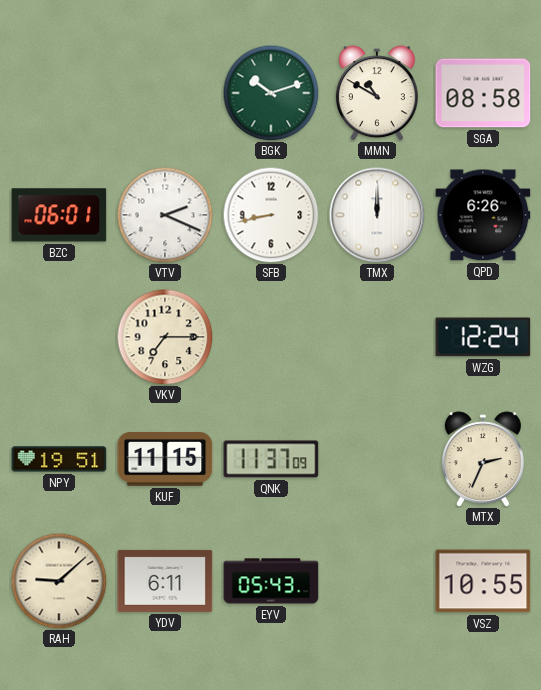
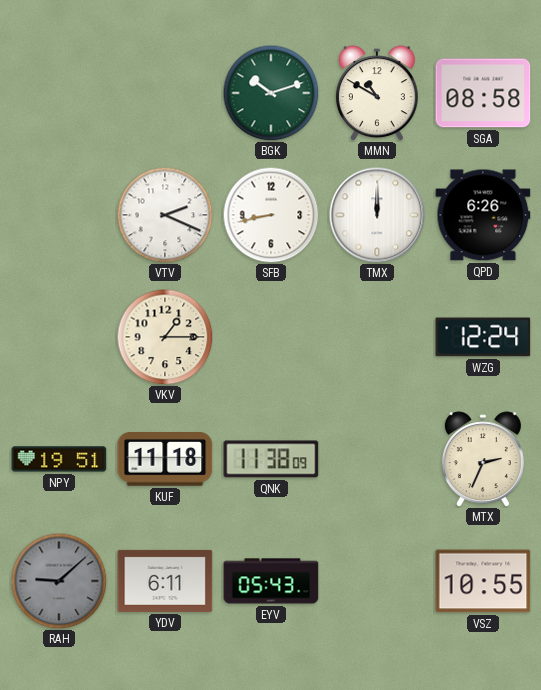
BZC: 06:01 -> none
VKV: 7:15 -> 1:15
KUF: 11:15 -> 11:18
QNK: 11:37 -> 11:38
RAH dial: cream -> grey
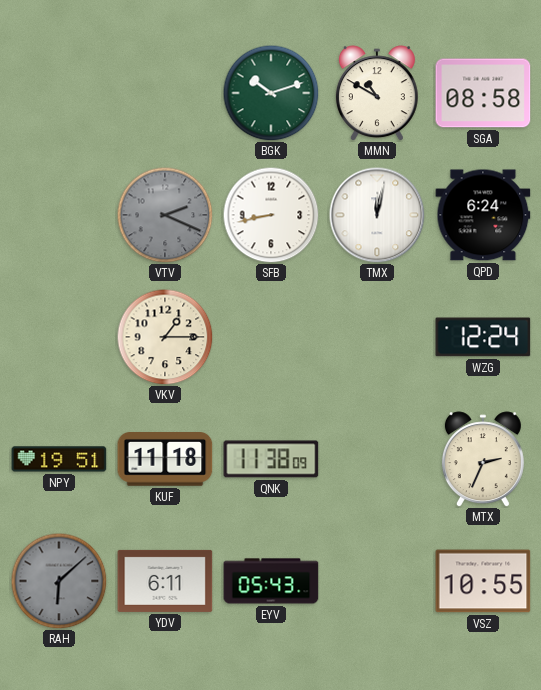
VTV dial: white -> grey
TMX: 12:00 -> 12:02
QPD: 6:26 -> 6:24
RAH: 9:08 -> 6:08
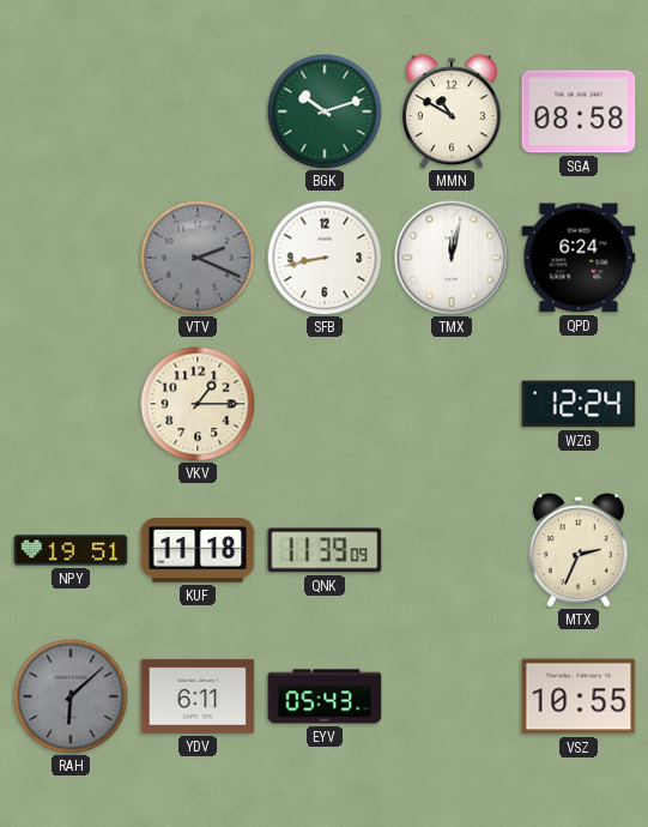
QNK: 11:38 -> 11:39
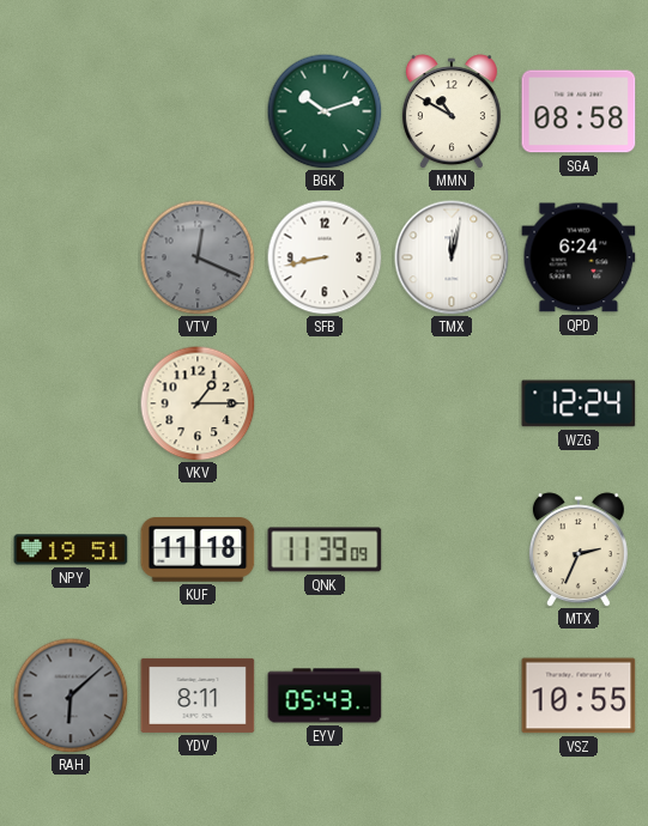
VTV: 2:19 -> 12:19
YDV: 6:11 -> 8:11
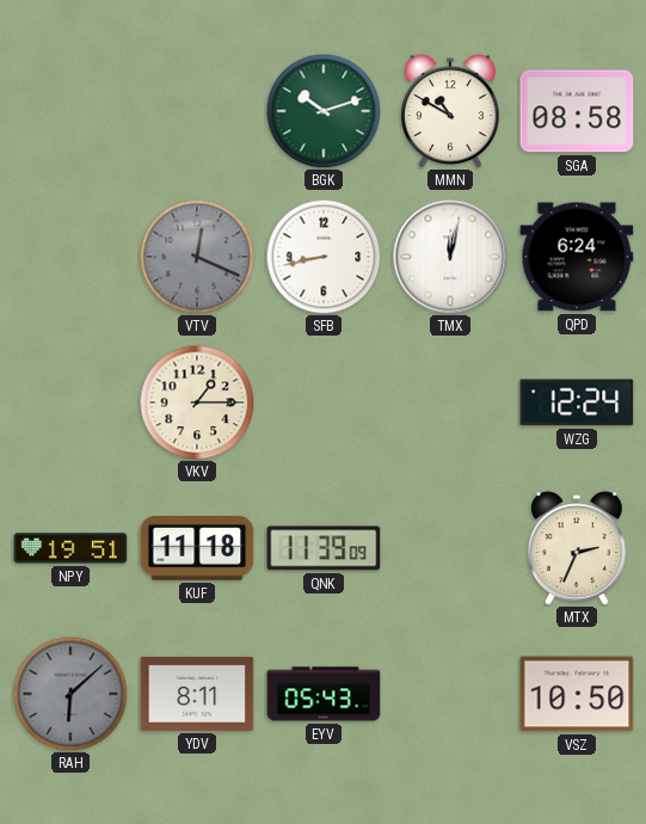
VSZ: 10:55 -> 10:50
